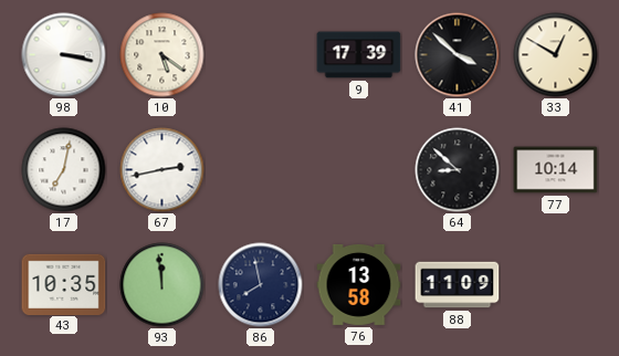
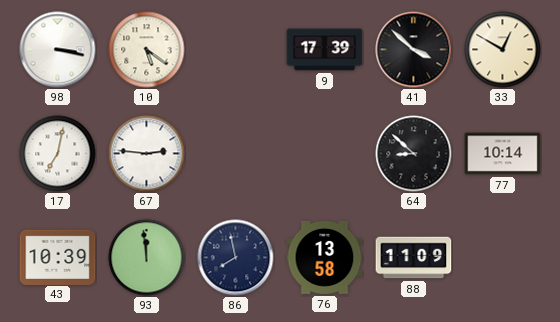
67: 2:43 -> 2:46
43: 10:35 -> 10:39
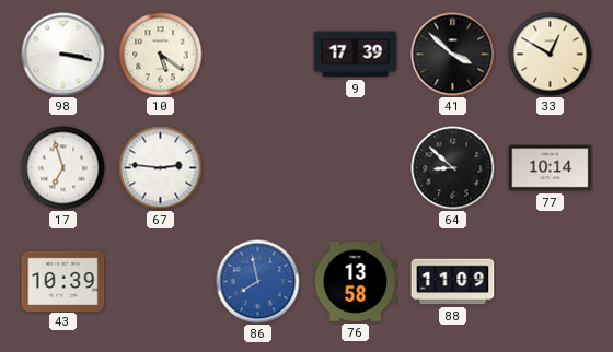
17: 7:02 -> 6:57
93: 11:59 -> none
86 dial: navy -> blue
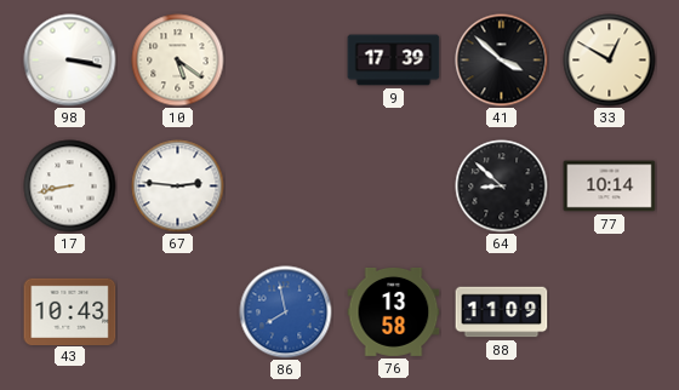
17: 6:57 -> 8:43
43: 10:39 -> 10:43
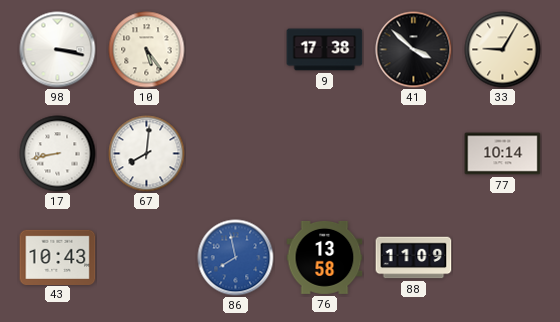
10: 5:21 -> 5:24
9: 17:39 -> 17:38
33: 12:50 -> 9:05
67: 2:46 -> 8:01
64: 8:52 -> none
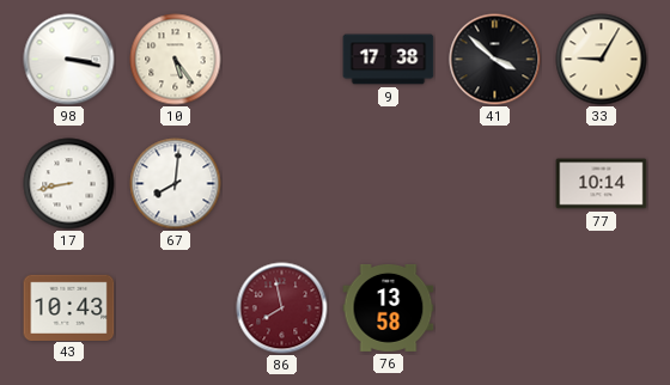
86 dial: blue -> burgundy
88: 11:09 -> none
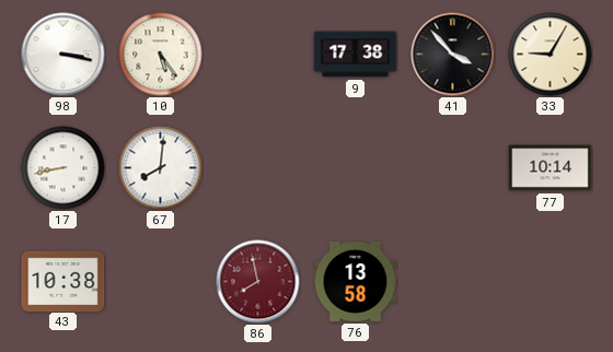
41: 3:52 -> 3:53
43: 10:43 -> 10:38
